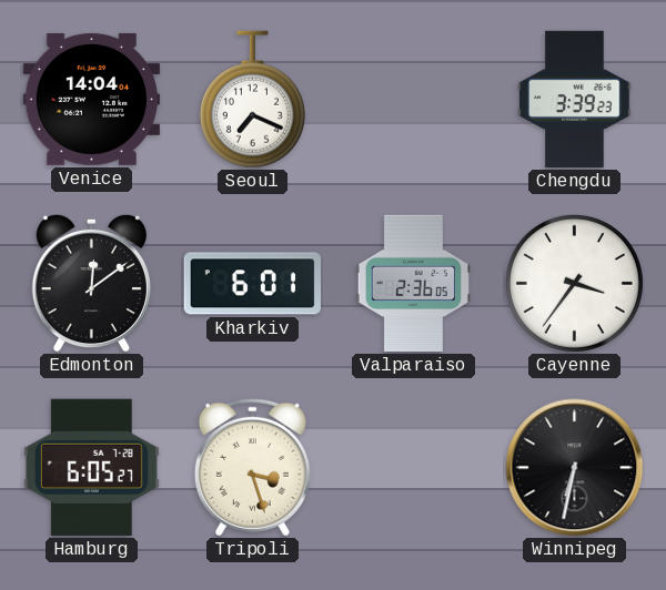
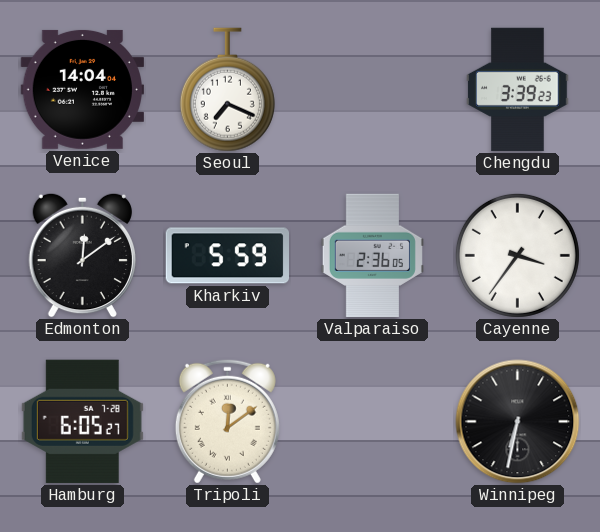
Kharkiv: 6:01 -> 5:59
Tripoli: 3:27 -> 12:09
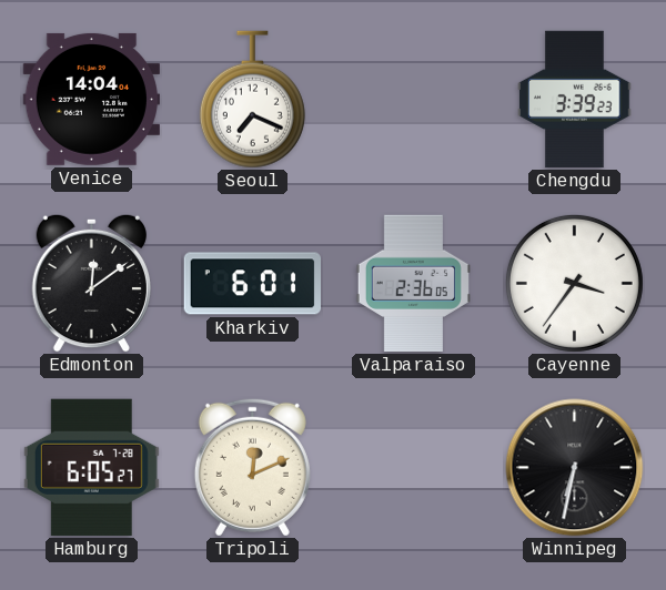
Kharkiv: 5:59 -> 6:01
Tripoli: 12:09 -> 12:11
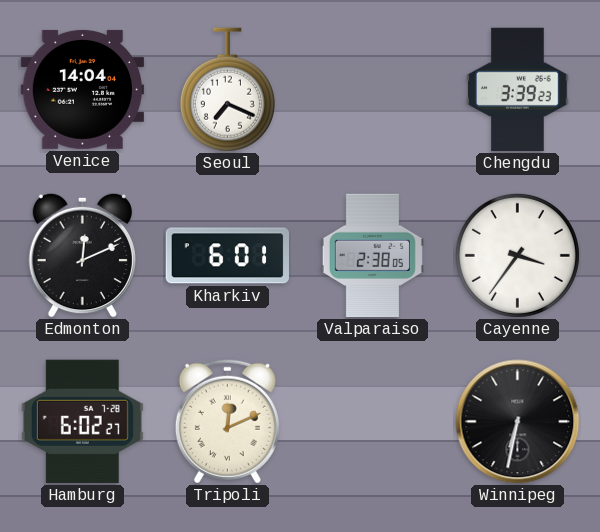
Edmonton: 12:09 -> 12:11
Valparaiso: 2:36 -> 2:38
Hamburg: 6:05 -> 6:02
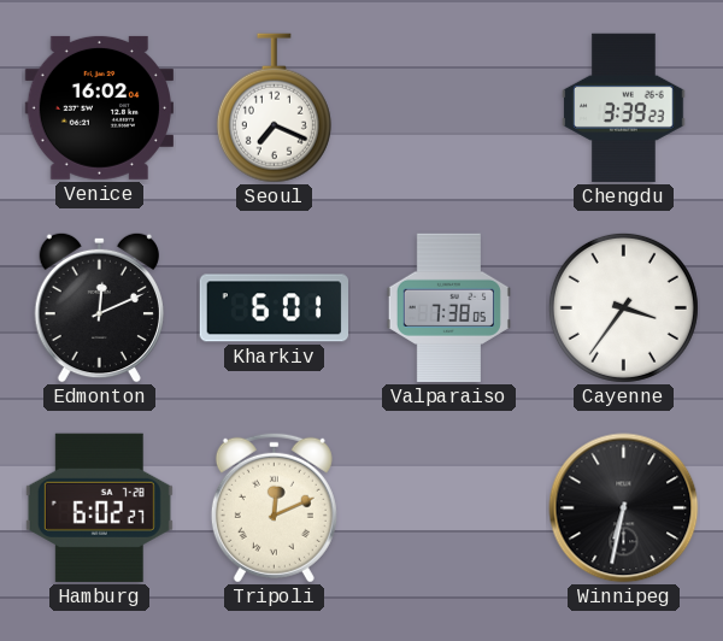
Venice: 14:04 -> 16:02
Valparaiso: 2:38 -> 7:38
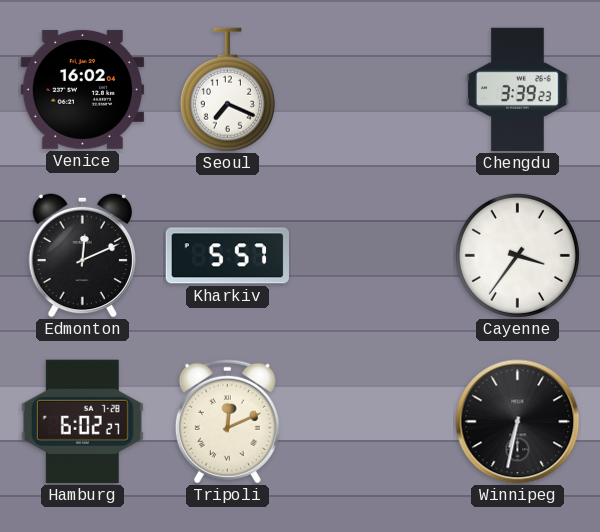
Kharkiv: 6:01 -> 5:57
Valparaiso: 7:38 -> none
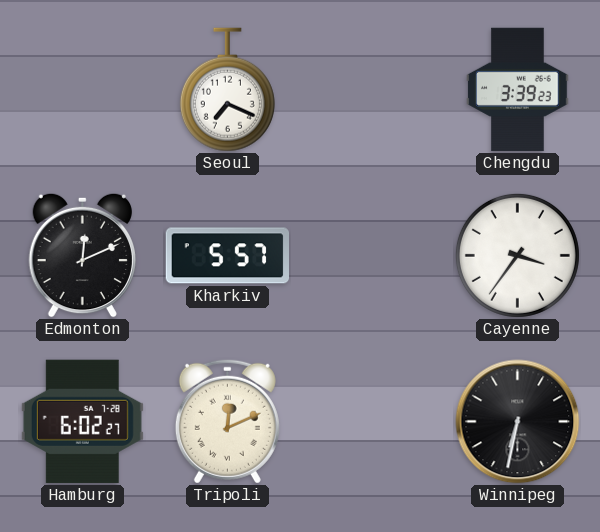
Venice: 16:02 -> none
